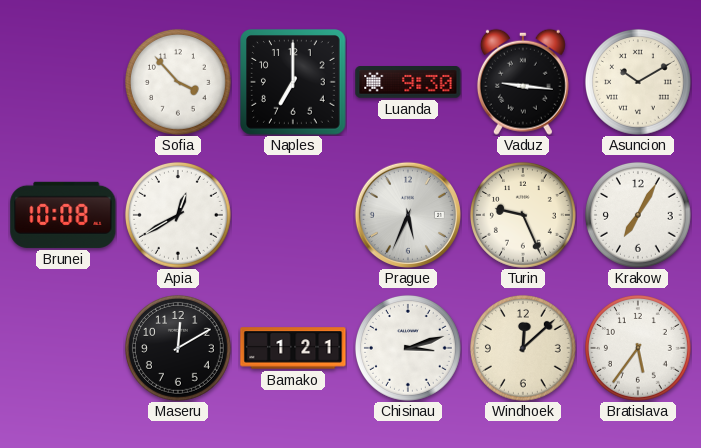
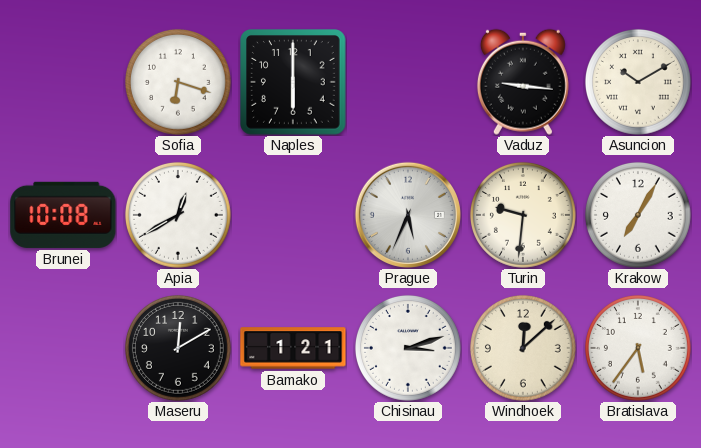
Sofia: 3:53 -> 6:18
Naples: 7:00 -> 6:00
Luanda: 9:30 -> none
Turin: 9:26 -> 9:31
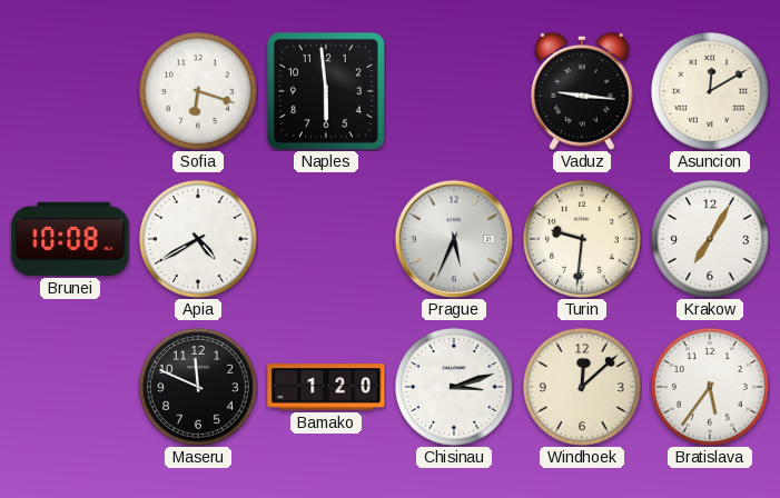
Naples: 6:00 -> 5:59
Asuncion: 10:10 -> 12:10
Apia: 12:40 -> 4:40
Maseru: 12:10 -> 11:49
Bamako: 1:21 -> 1:20
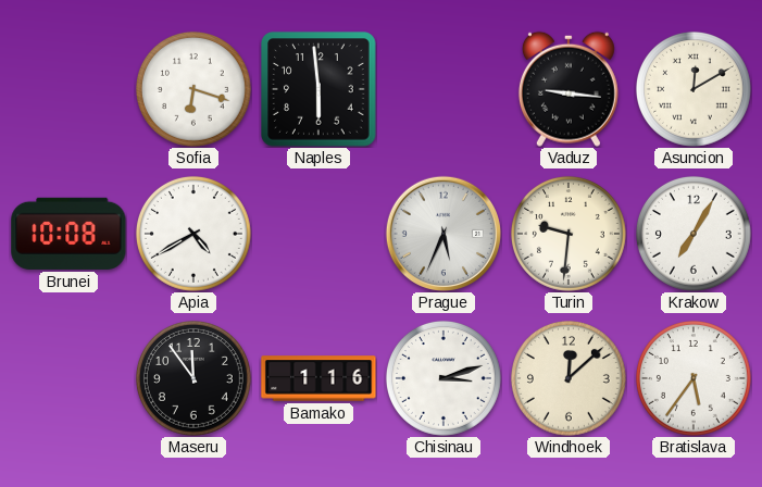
Maseru: 11:49 -> 11:54
Bamako: 1:20 -> 1:16
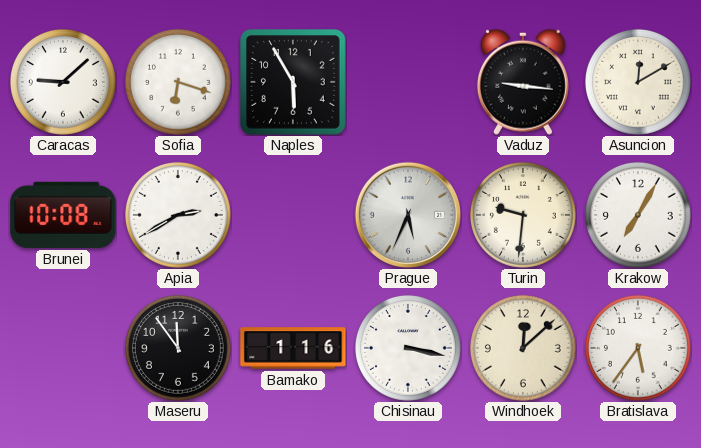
Caracas: none -> 9:08
Naples: 5:59 -> 5:55
Apia: 4:40 -> 2:40
Chisinau: 3:12 -> 3:17
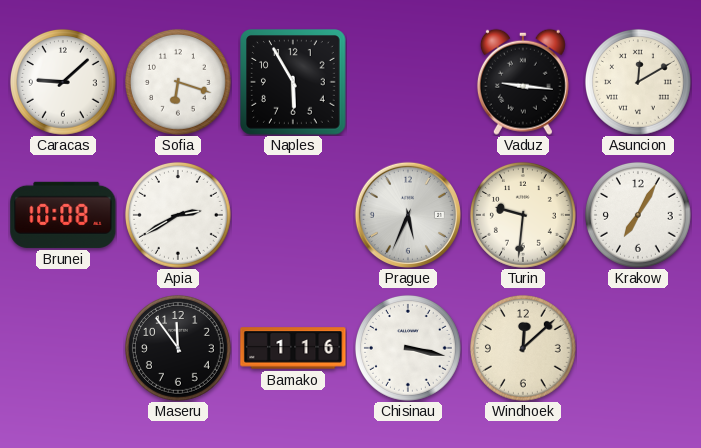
Bratislava: 5:36 -> none
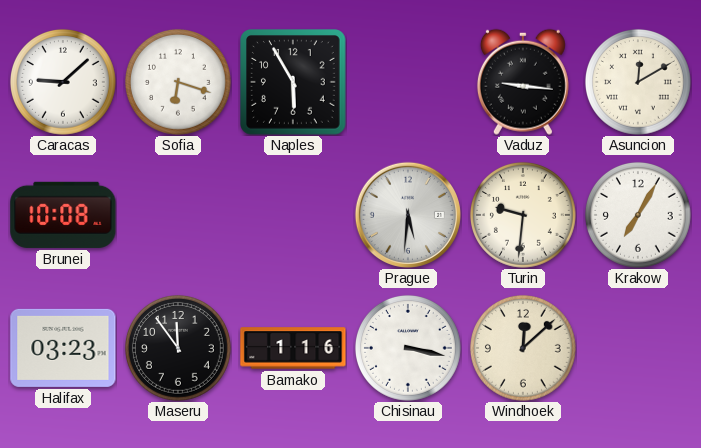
Apia: 2:40 -> none
Prague: 5:34 -> 5:31
Halifax: none -> 03:23
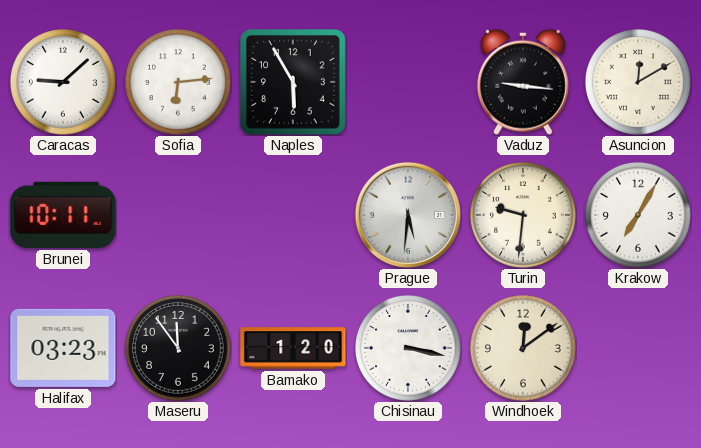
Sofia: 6:18 -> 6:14
Brunei: 10:08 -> 10:11
Bamako: 1:16 -> 1:20
Windhoek: 12:08 -> 12:09
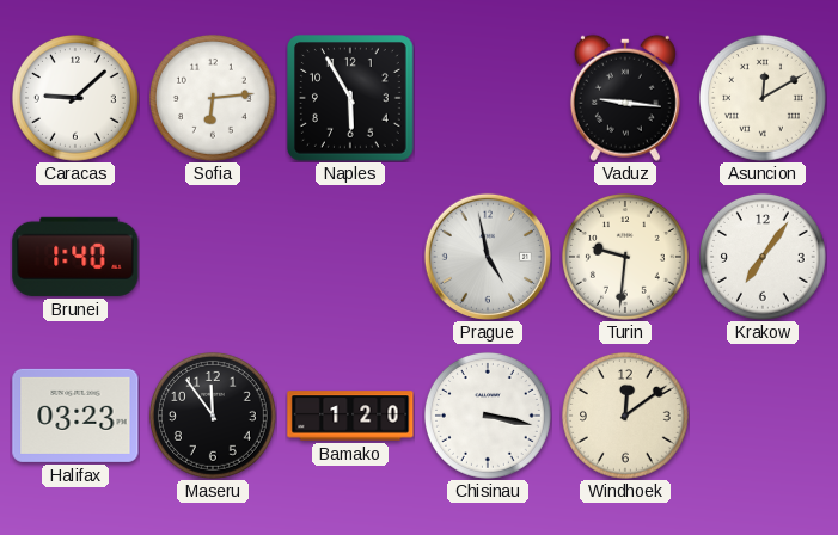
Brunei: 10:11 -> 1:40
Prague: 5:31 -> 4:58
Krakow: 7:05 -> 7:06
